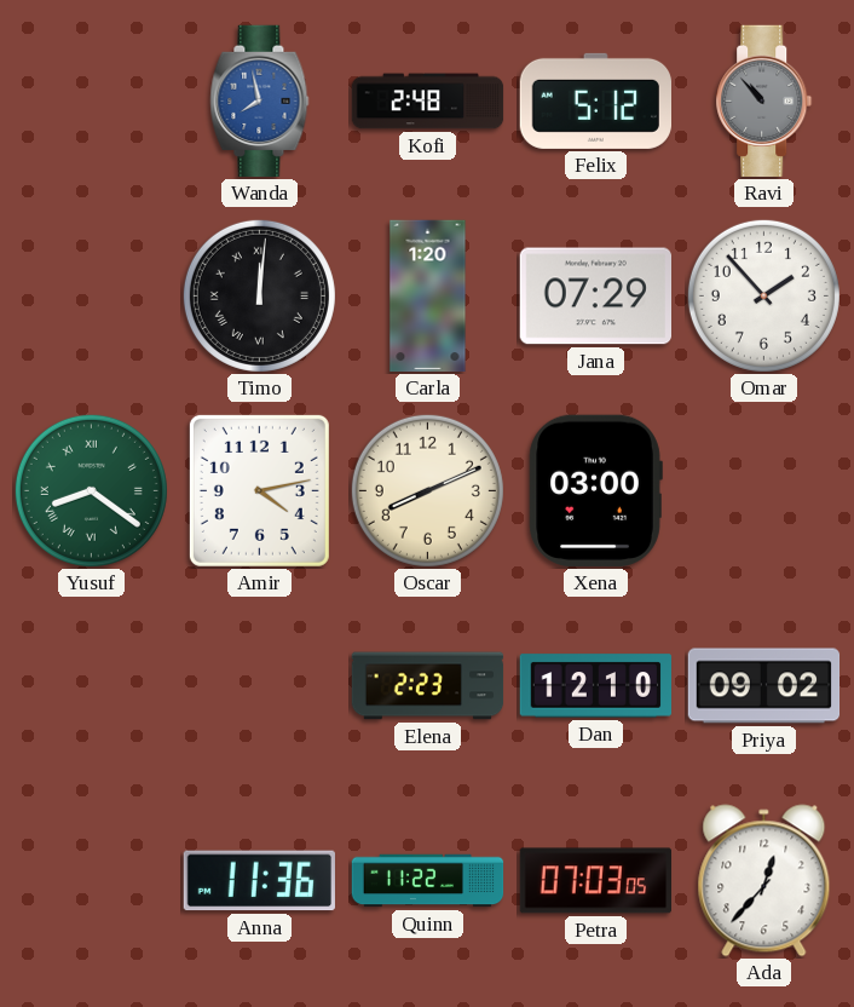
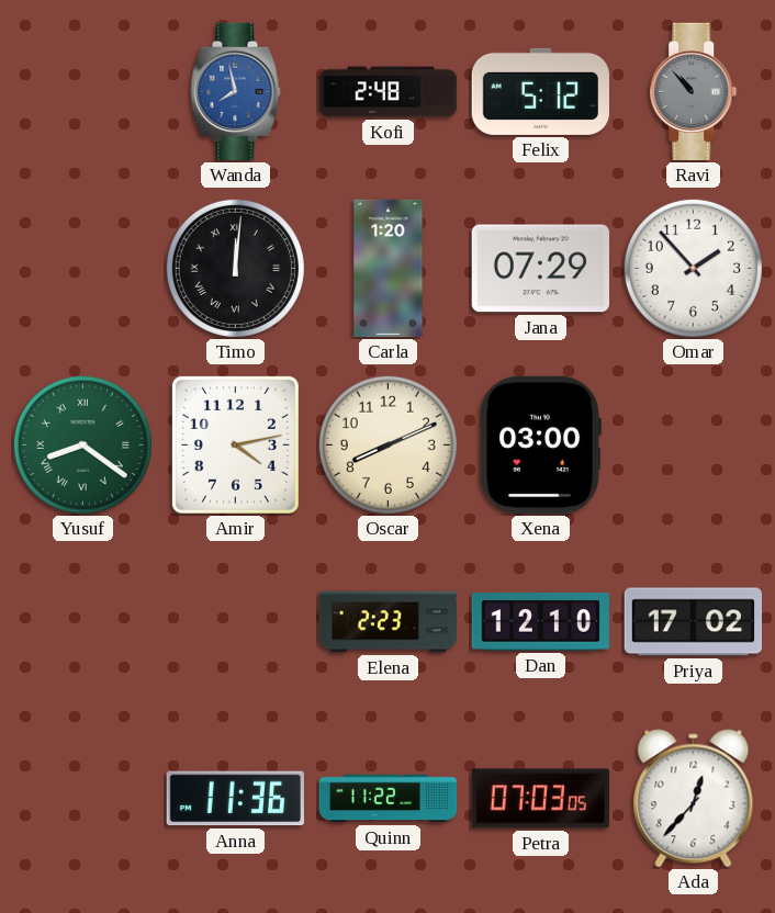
Priya: 09:02 -> 17:02
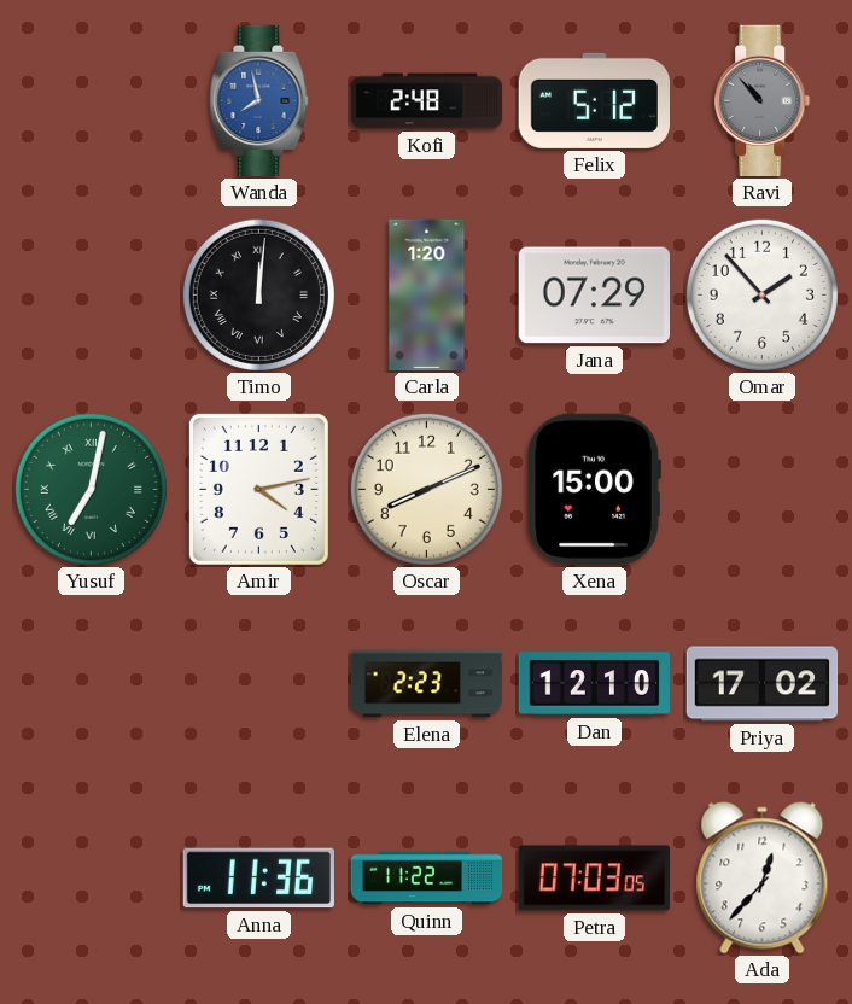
Yusuf: 8:21 -> 7:02
Xena: 03:00 -> 15:00
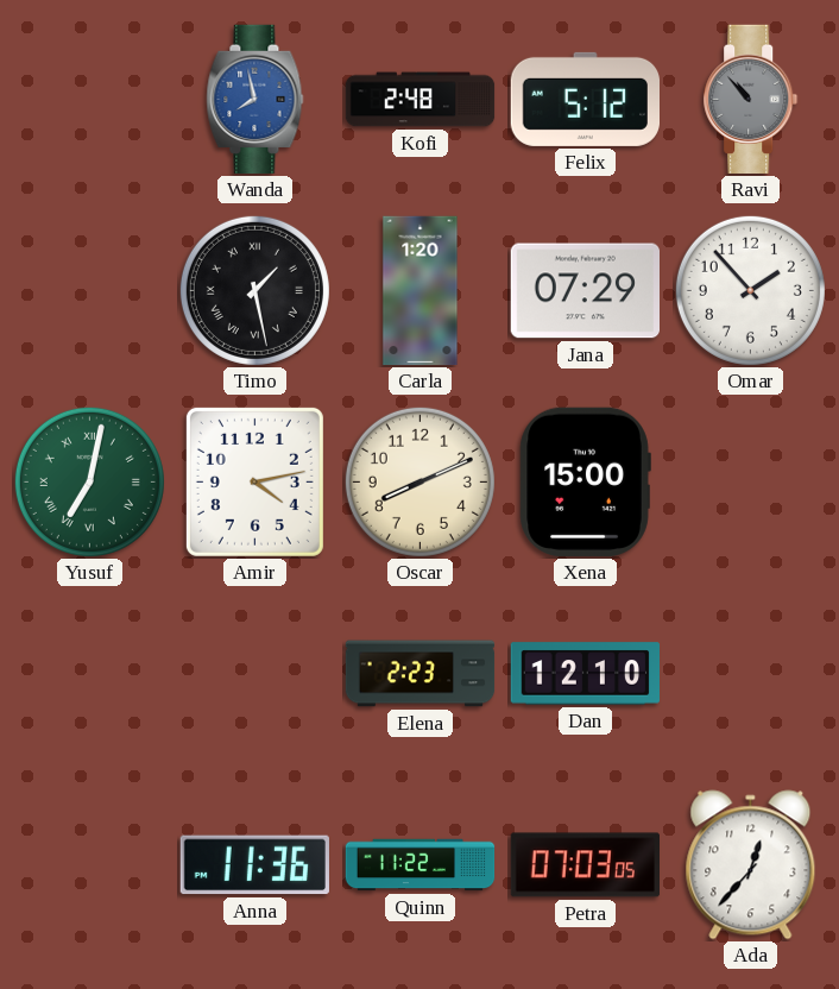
Timo: 12:01 -> 1:28
Priya: 17:02 -> none
